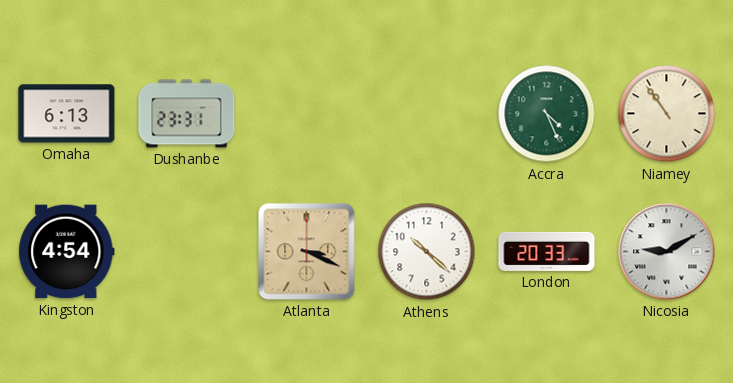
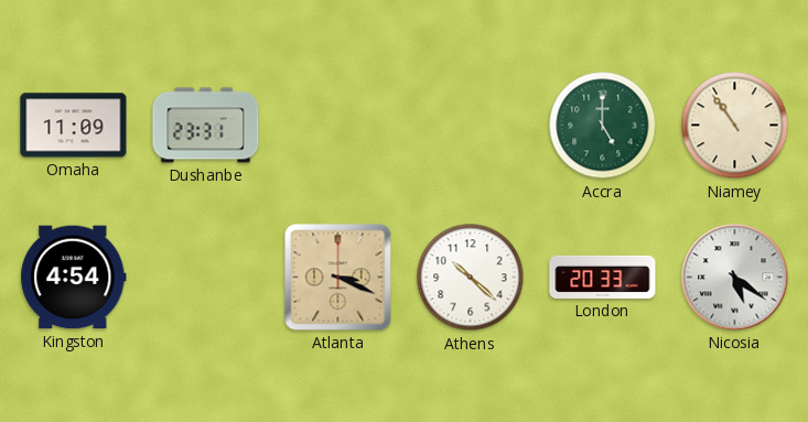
Omaha: 6:13 -> 11:09
Accra: 4:26 -> 5:00
Nicosia: 9:10 -> 5:21
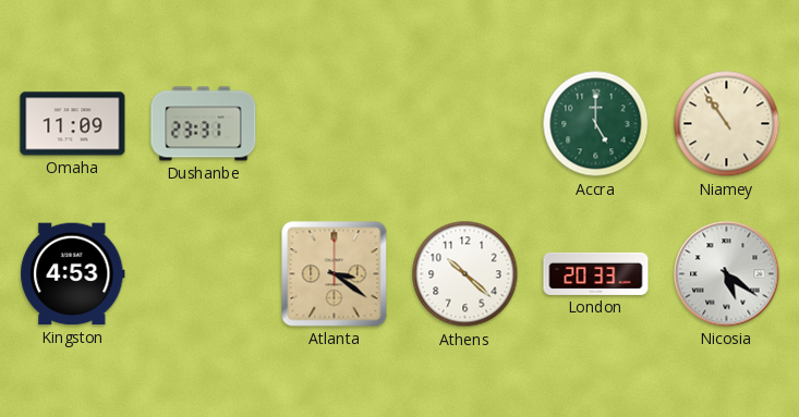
Kingston: 4:54 -> 4:53
Atlanta: 3:19 -> 3:21
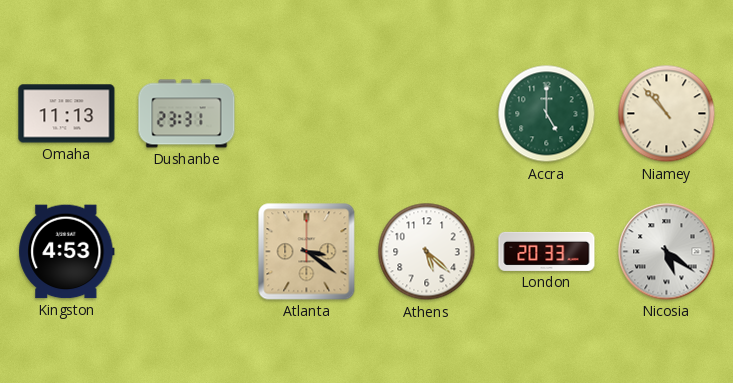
Omaha: 11:09 -> 11:13
Niamey: 10:54 -> 10:53
Athens: 10:22 -> 5:22
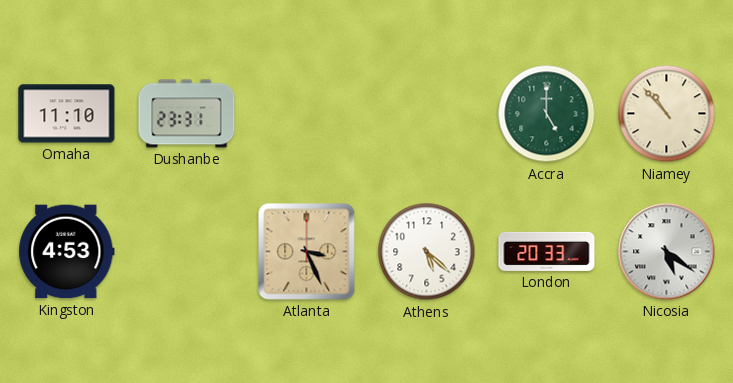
Omaha: 11:13 -> 11:10
Atlanta: 3:21 -> 3:26
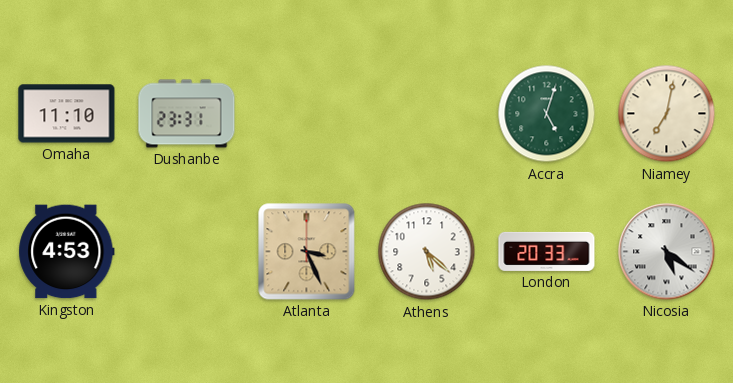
Accra: 5:00 -> 5:03
Niamey: 10:53 -> 7:02
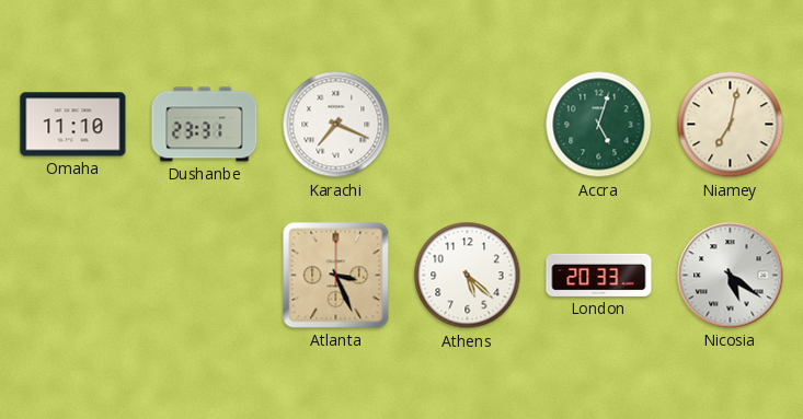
Karachi: none -> 7:19
Kingston: 4:53 -> none
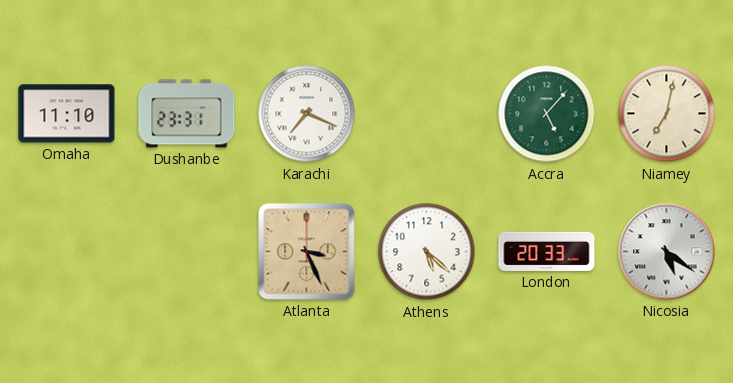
Accra: 5:03 -> 5:07
